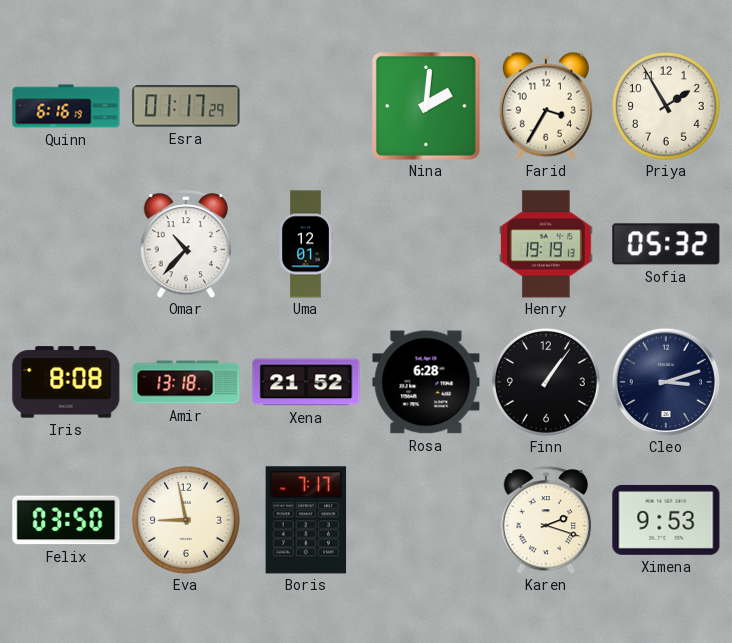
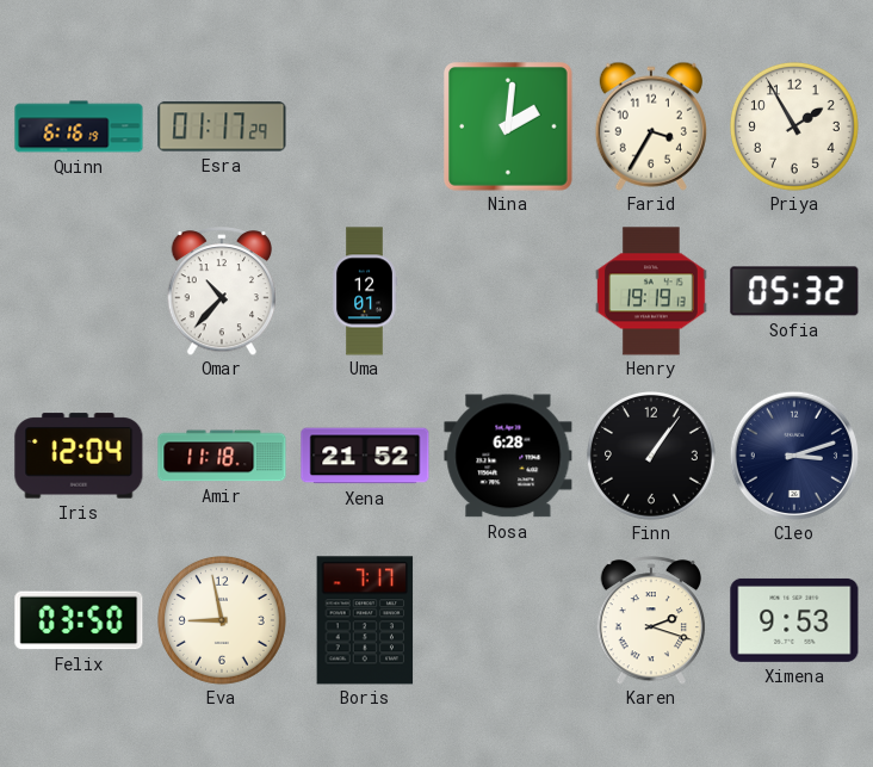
Iris: 8:08 -> 12:04
Amir: 13:18 -> 11:18
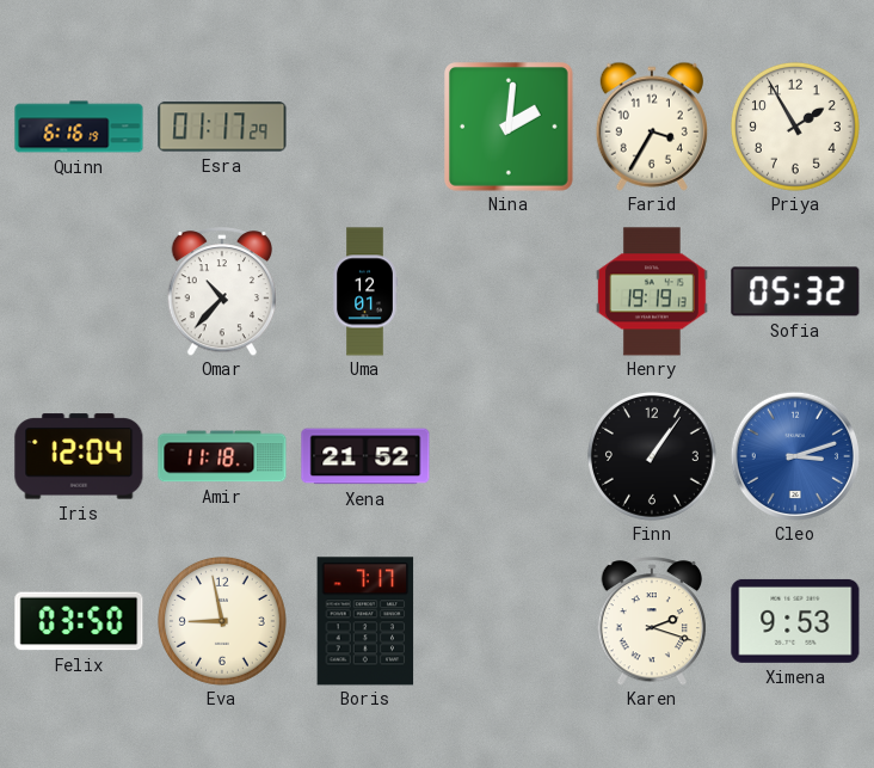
Rosa: 6:28 -> none
Cleo dial: navy -> blue
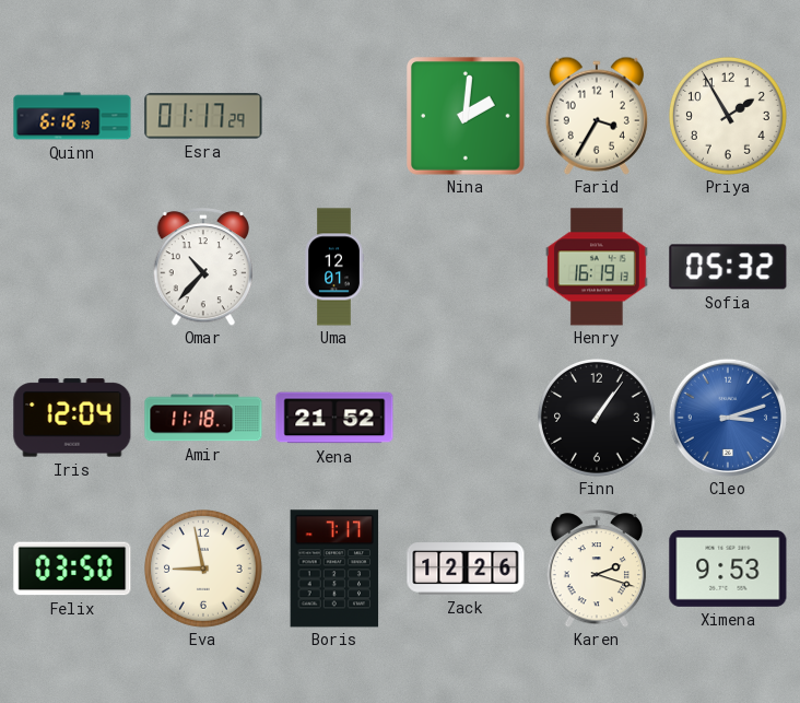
Henry: 19:19 -> 16:19
Zack: none -> 12:26
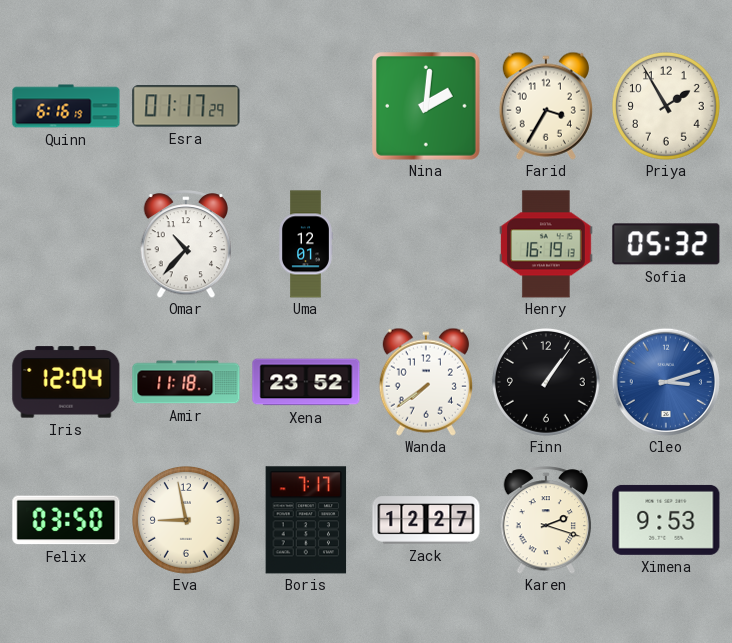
Xena: 21:52 -> 23:52
Wanda: none -> 7:39
Zack: 12:26 -> 12:27
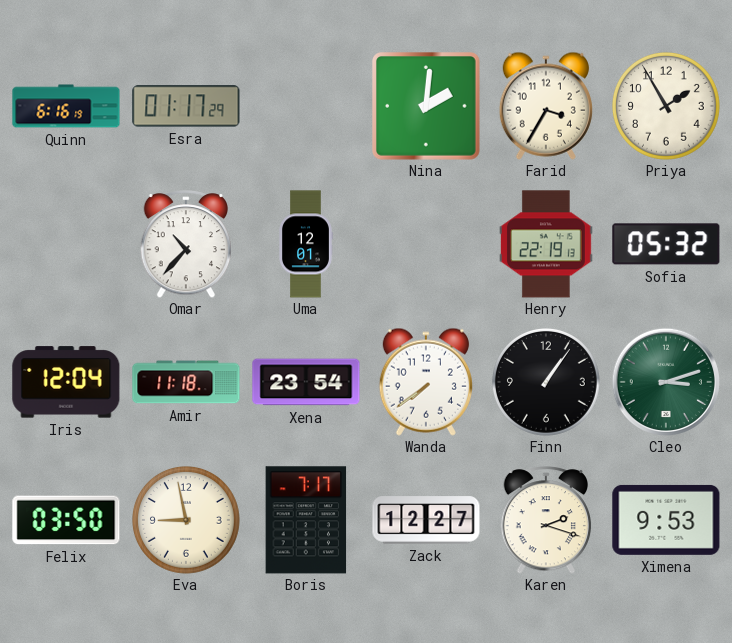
Henry: 16:19 -> 22:19
Xena: 23:52 -> 23:54
Cleo dial: blue -> green
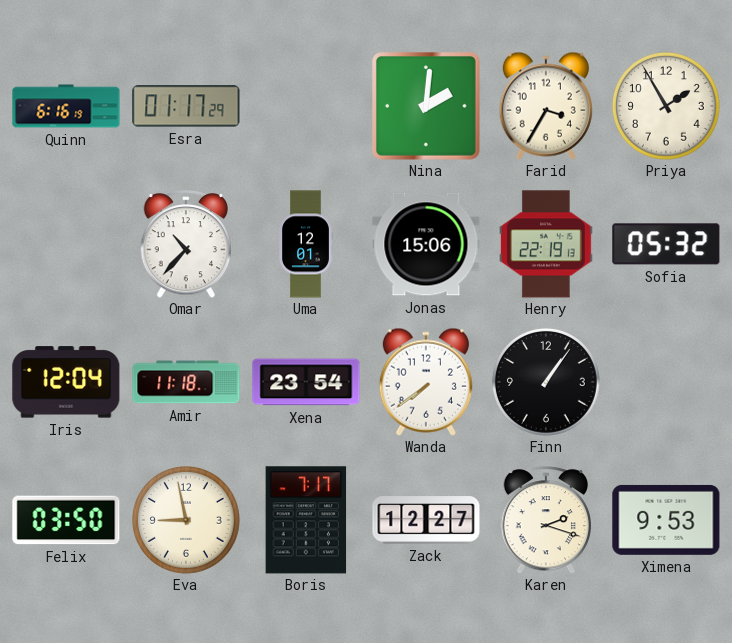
Jonas: none -> 15:06
Cleo: 3:12 -> none
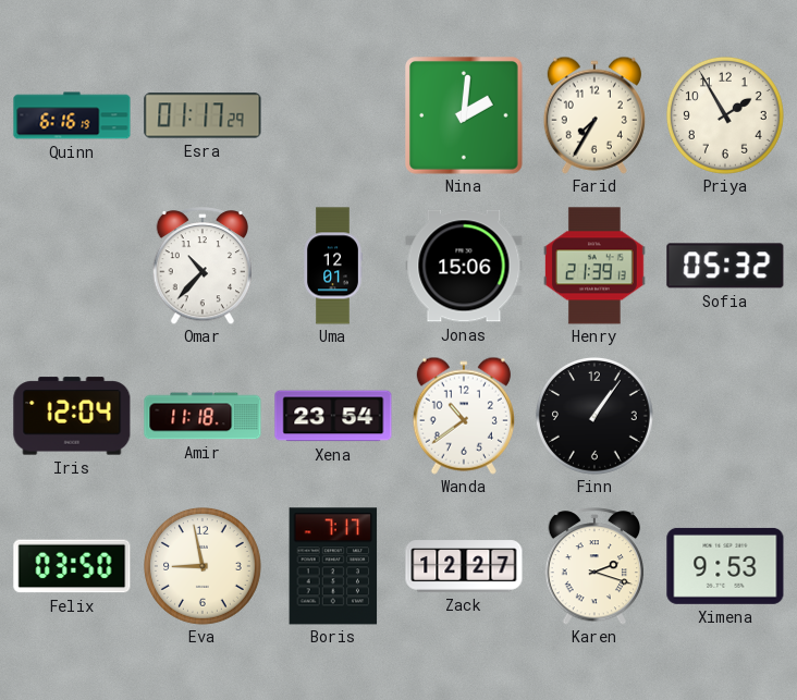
Farid: 3:35 -> 7:35
Henry: 22:19 -> 21:39
Wanda: 7:39 -> 10:39
